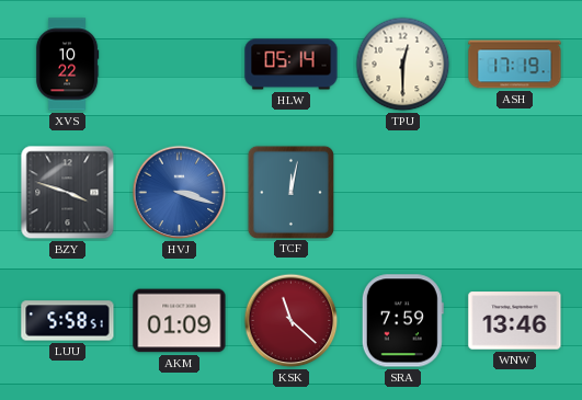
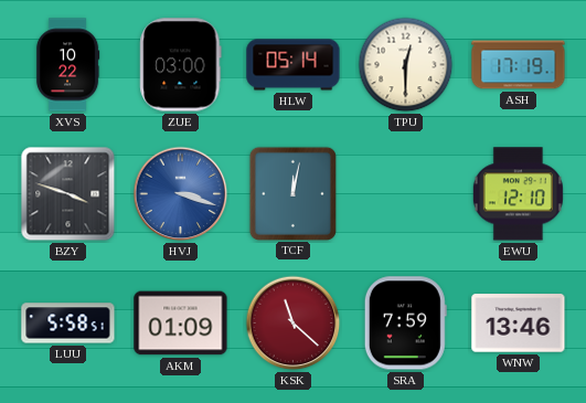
ZUE: none -> 03:00
EWU: none -> 12:10
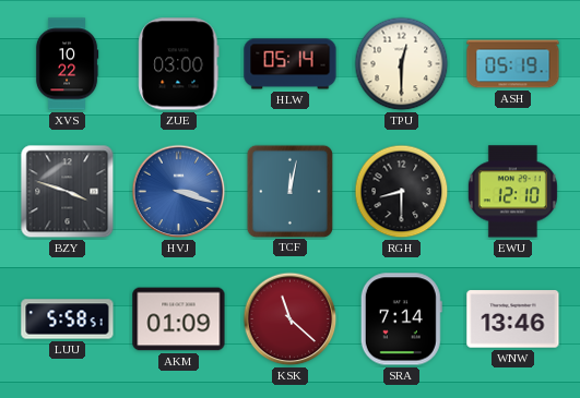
ASH: 17:19 -> 05:19
RGH: none -> 8:30
SRA: 7:59 -> 7:14
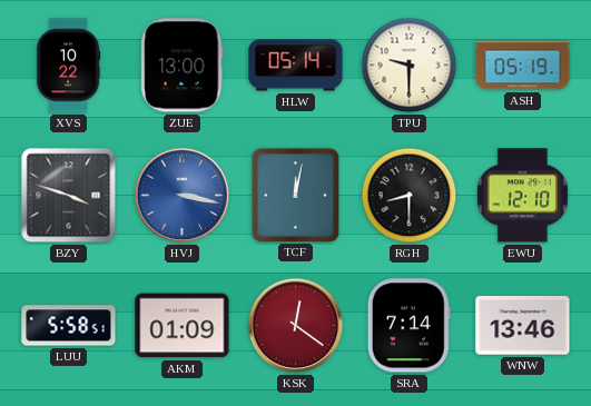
ZUE: 03:00 -> 13:00
TPU: 12:30 -> 9:30
HVJ: 3:18 -> 3:17
KSK: 11:22 -> 12:21
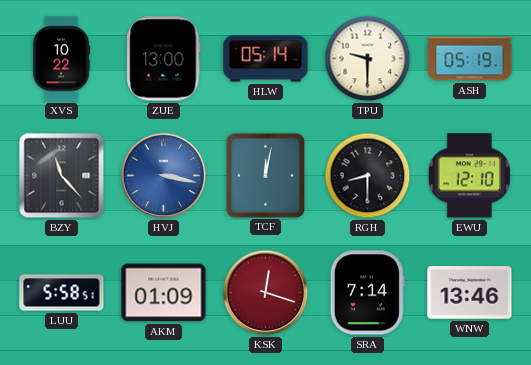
BZY: 3:48 -> 11:23
KSK: 12:21 -> 12:18
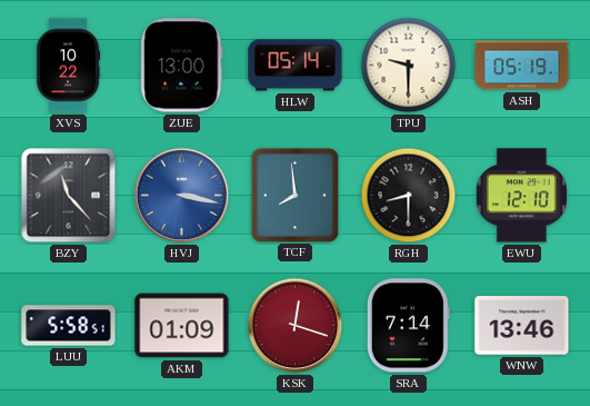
TCF: 12:02 -> 7:59
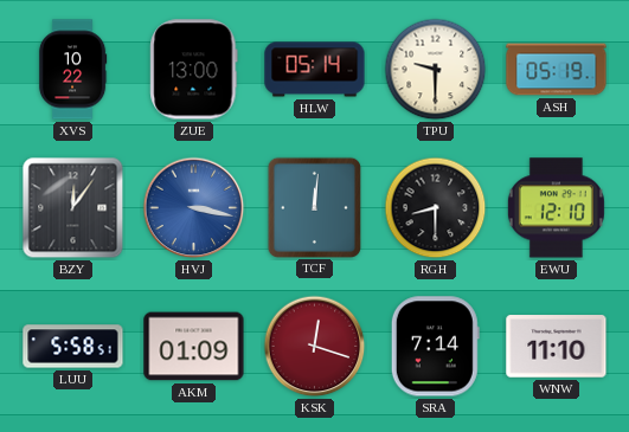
BZY: 11:23 -> 12:06
TCF: 7:59 -> 12:01
WNW: 13:46 -> 11:10
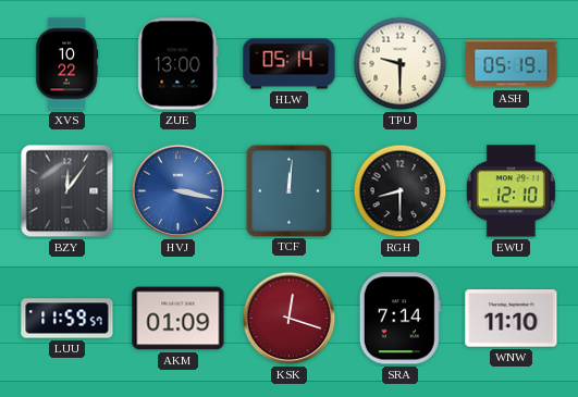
LUU: 5:58 -> 11:59
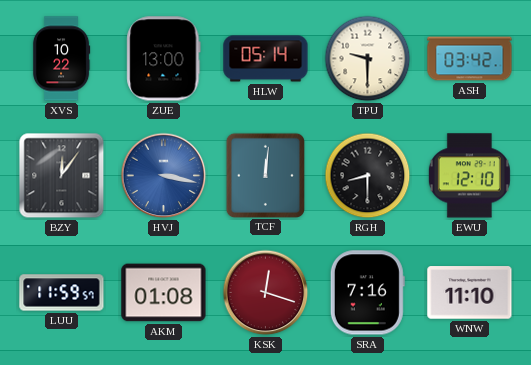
ASH: 05:19 -> 03:42
AKM: 01:09 -> 01:08
SRA: 7:14 -> 7:16
